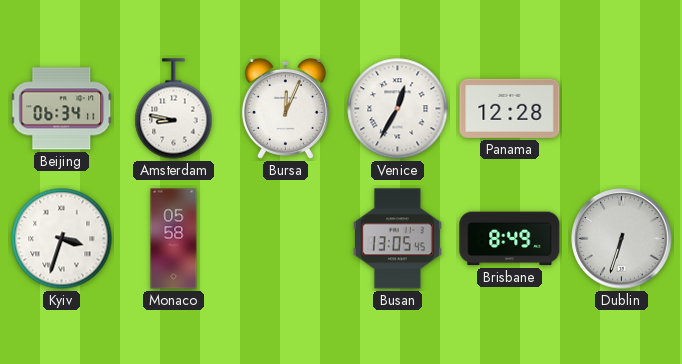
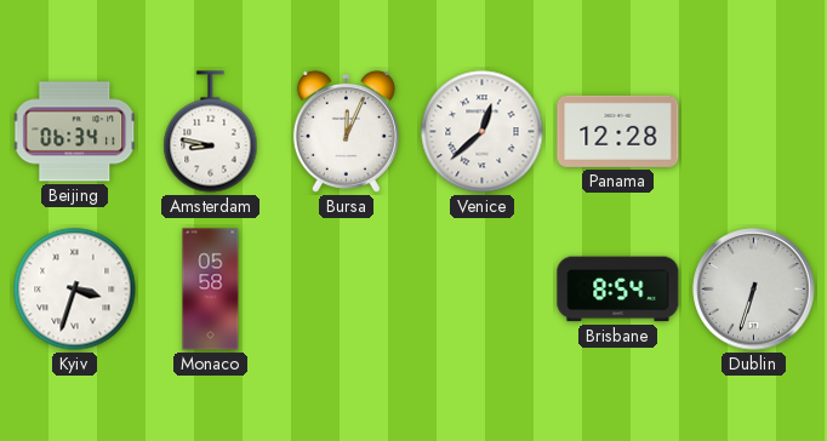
Venice: 12:35 -> 12:38
Busan: 13:05 -> none
Brisbane: 8:49 -> 8:54
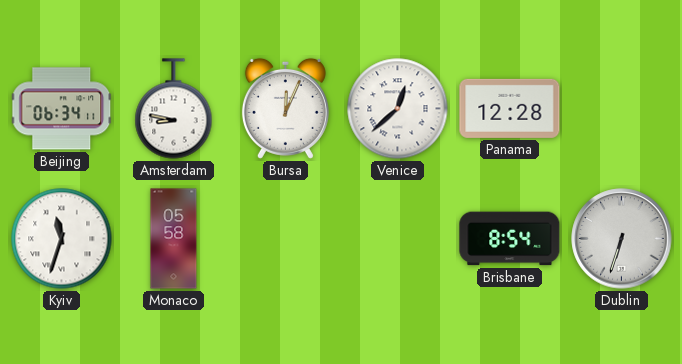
Kyiv: 3:33 -> 11:33
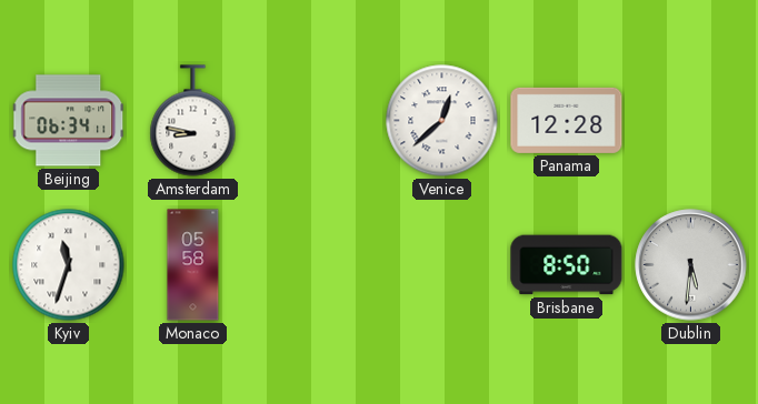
Bursa: 12:04 -> none
Brisbane: 8:54 -> 8:50
Dublin: 6:33 -> 5:31
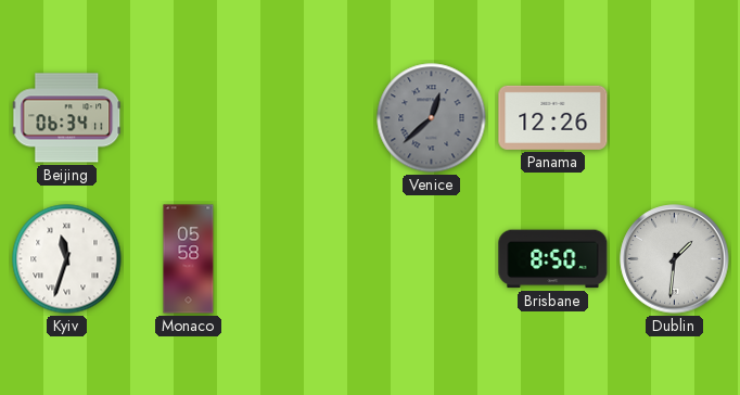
Amsterdam: 8:47 -> none
Venice dial: white -> grey
Panama: 12:28 -> 12:26
Dublin: 5:31 -> 1:31
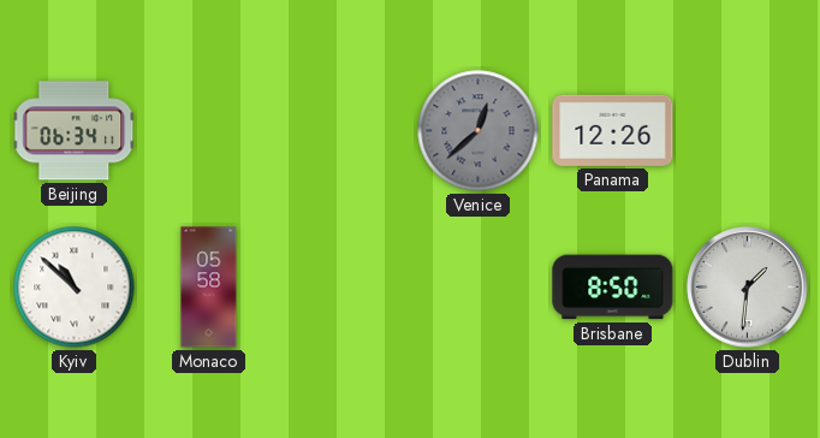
Kyiv: 11:33 -> 10:52
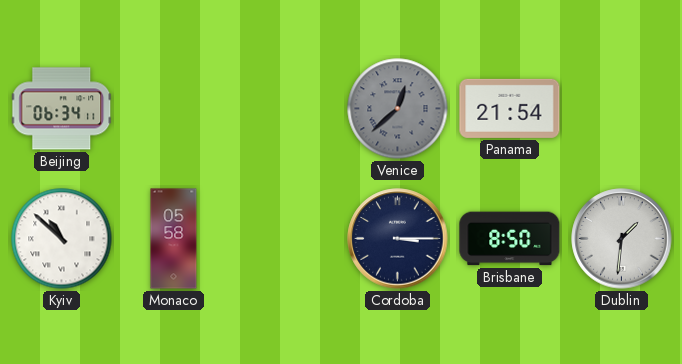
Panama: 12:26 -> 21:54
Cordoba: none -> 3:15
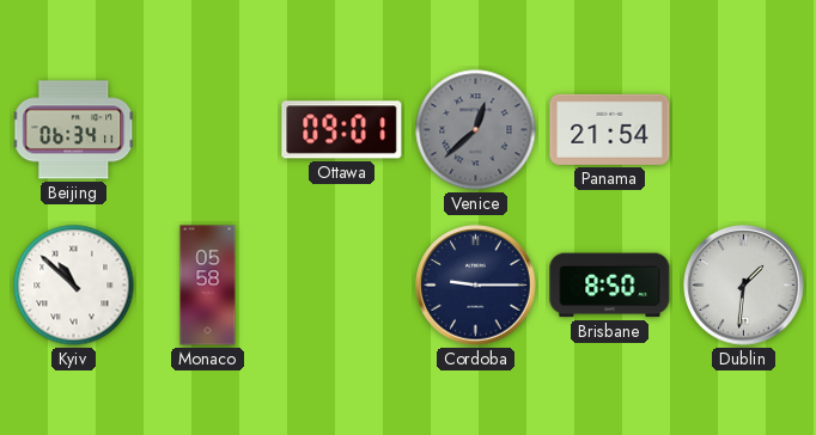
Ottawa: none -> 09:01
Cordoba: 3:15 -> 9:15
